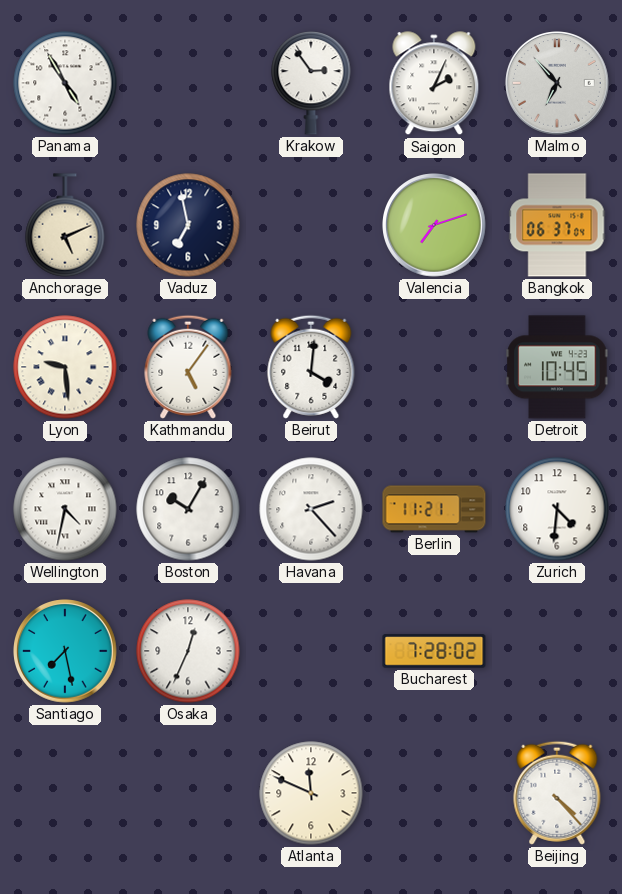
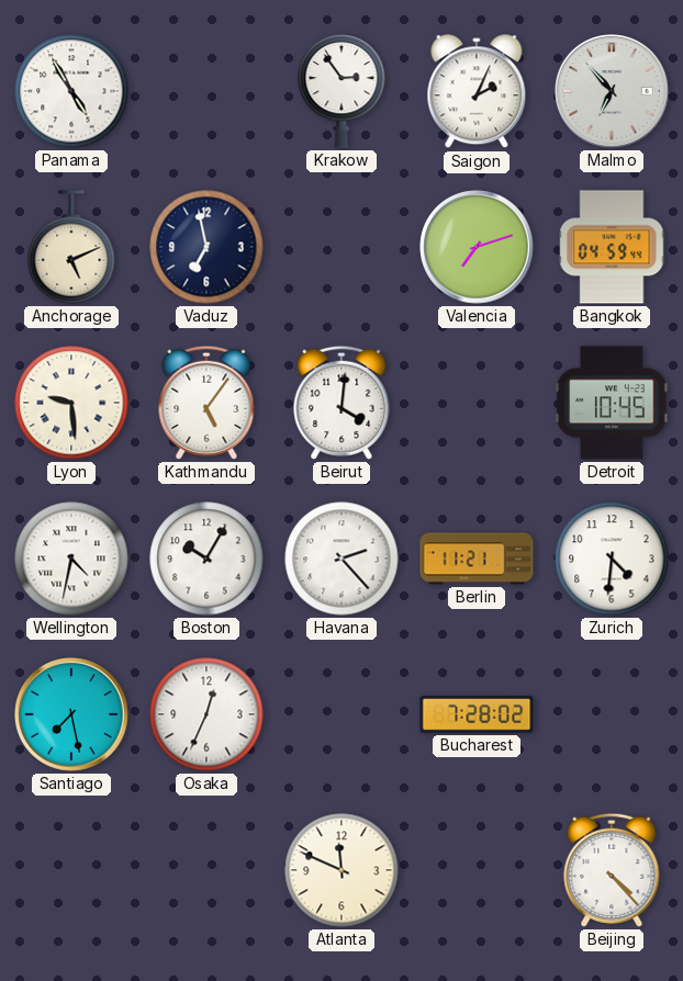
Bangkok: 06:37 -> 04:59
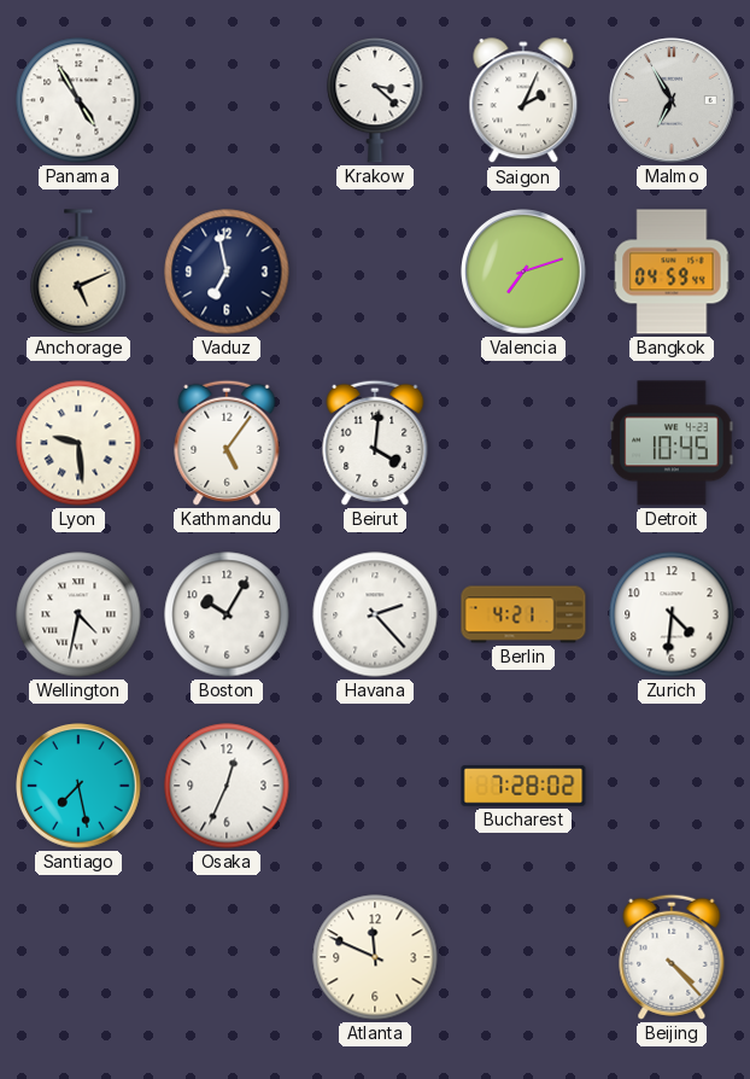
Krakow: 2:54 -> 3:22
Malmo: 6:53 -> 6:55
Berlin: 11:21 -> 4:21
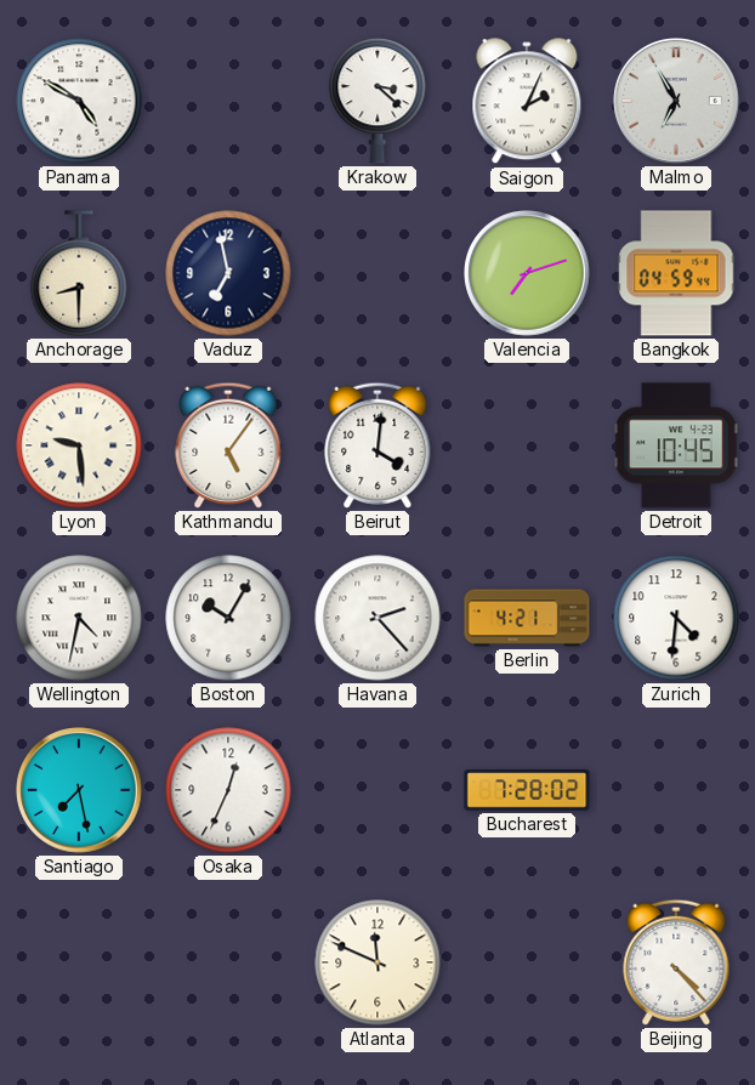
Panama: 4:55 -> 4:50
Anchorage: 5:11 -> 8:30
